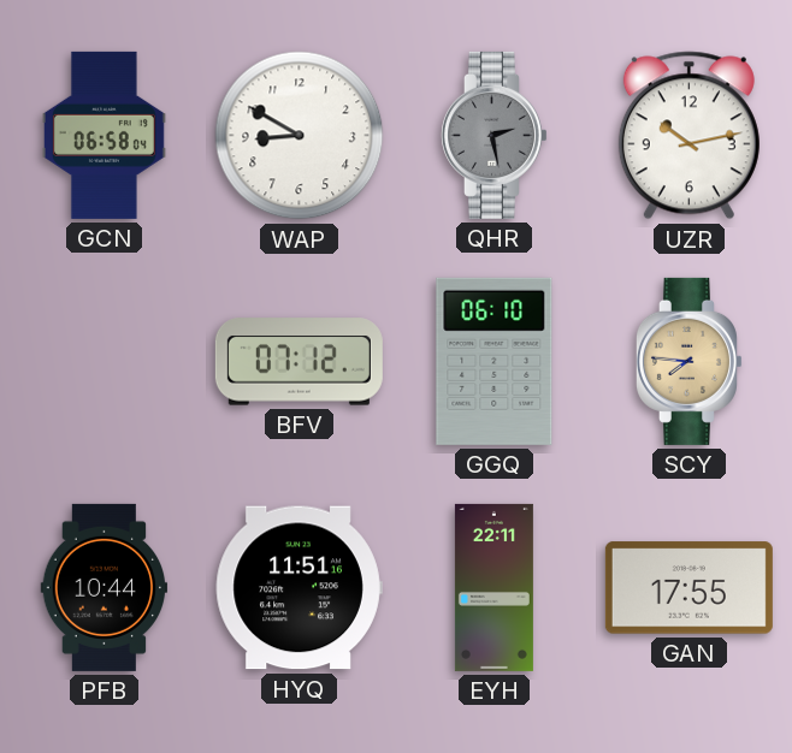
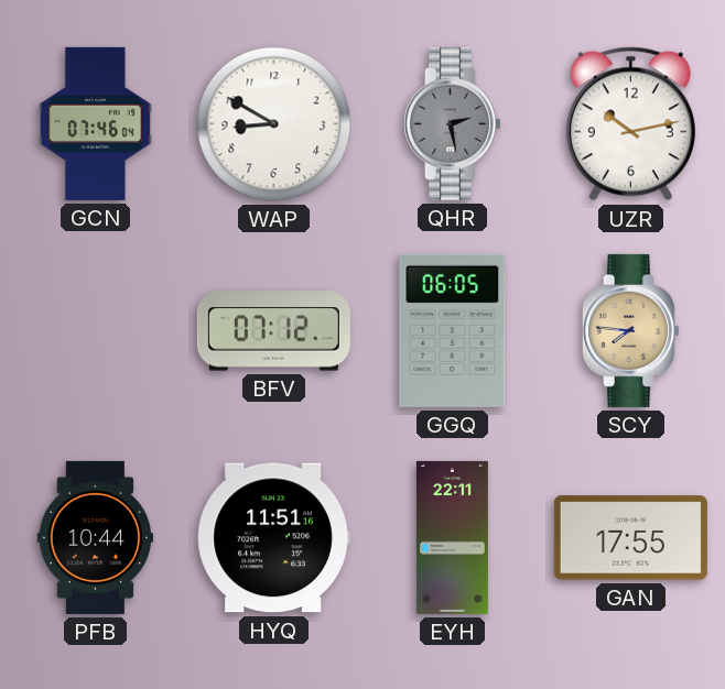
GCN: 06:58 -> 07:46
GGQ: 06:10 -> 06:05
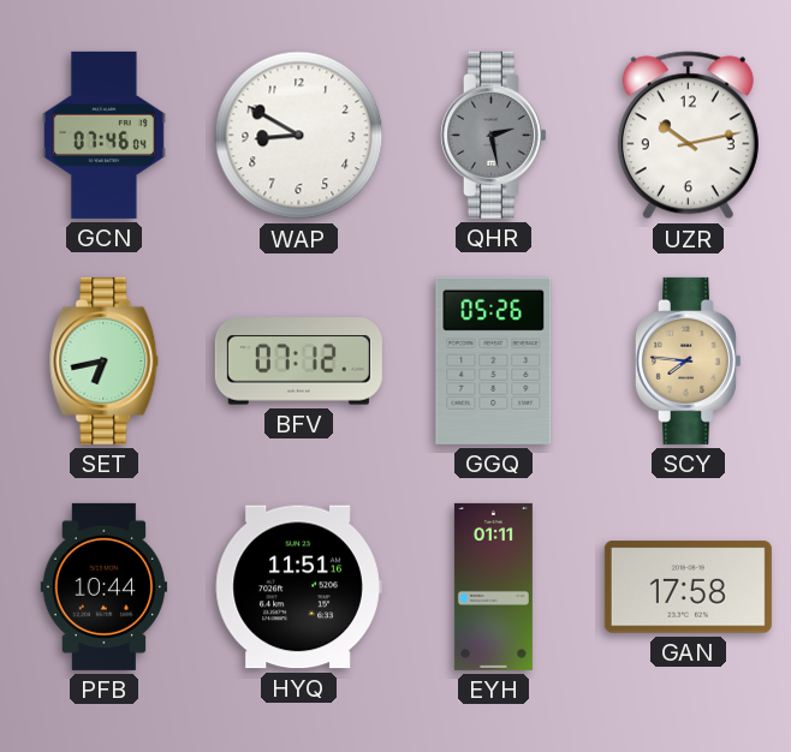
SET: none -> 6:43
GGQ: 06:05 -> 05:26
EYH: 22:11 -> 01:11
GAN: 17:55 -> 17:58
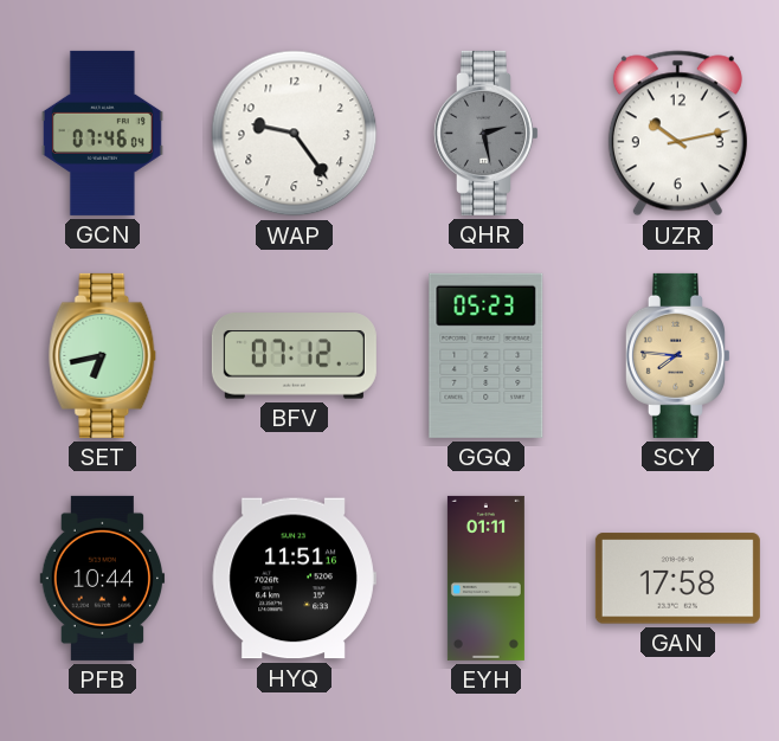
WAP: 8:50 -> 9:24
GGQ: 05:26 -> 05:23
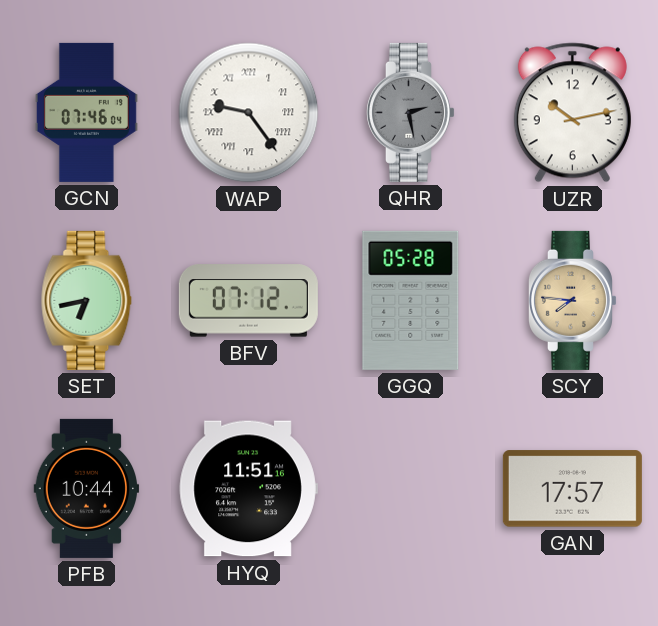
WAP numerals: Arabic -> Roman
GGQ: 05:23 -> 05:28
EYH: 01:11 -> none
GAN: 17:58 -> 17:57
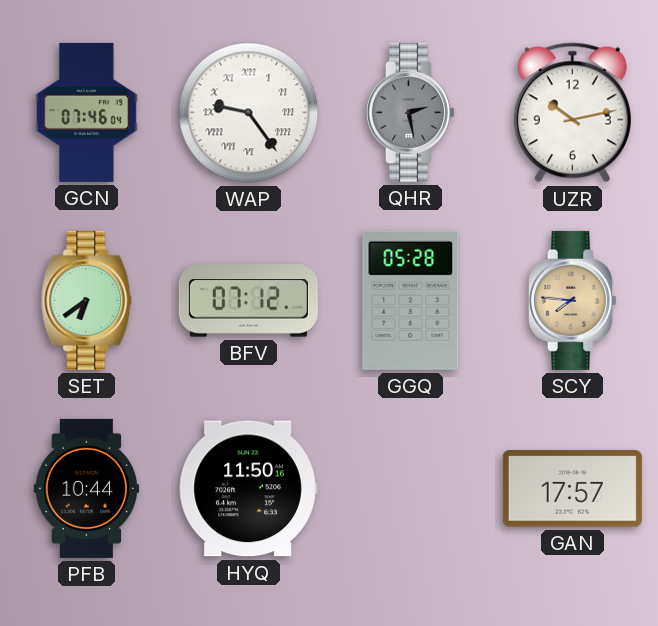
SET: 6:43 -> 6:39
HYQ: 11:51 -> 11:50
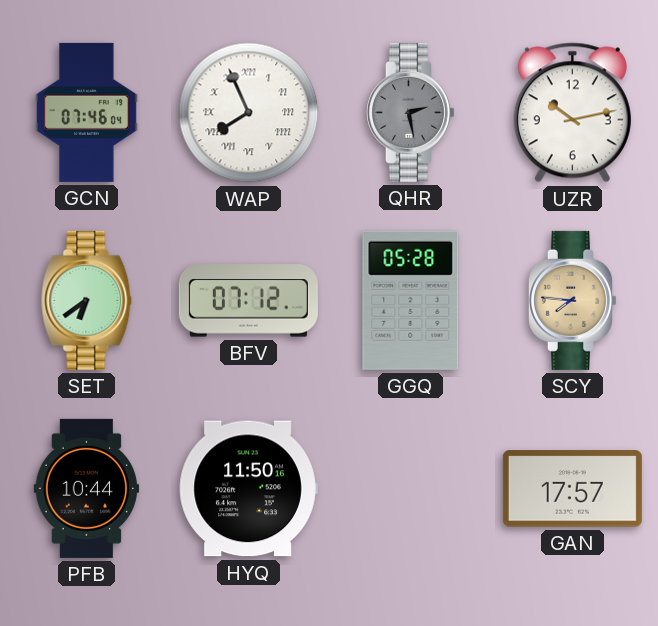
WAP: 9:24 -> 7:56
